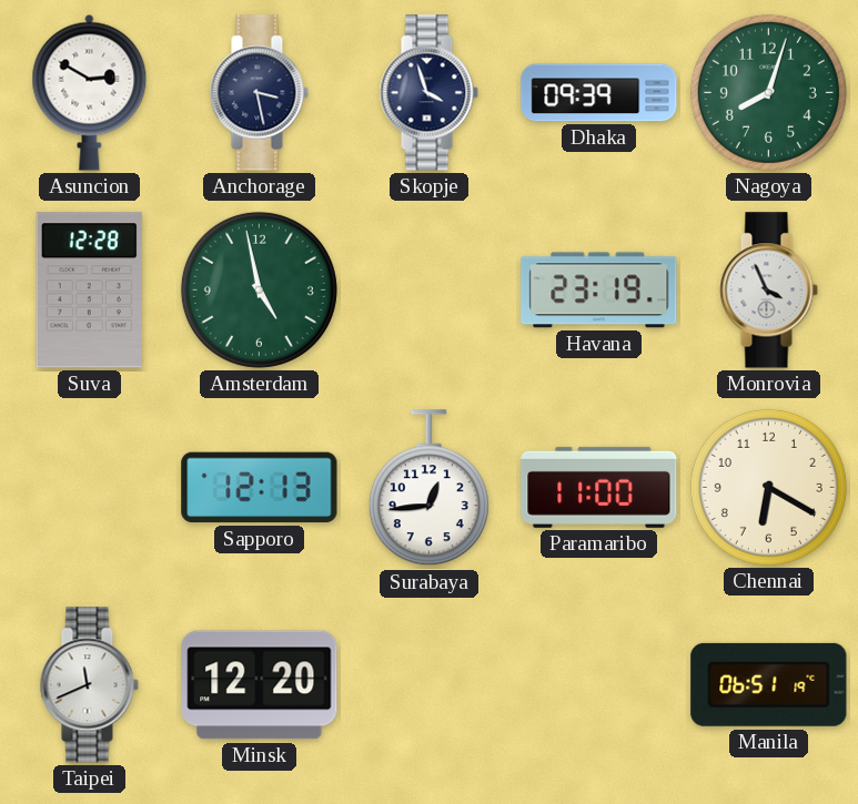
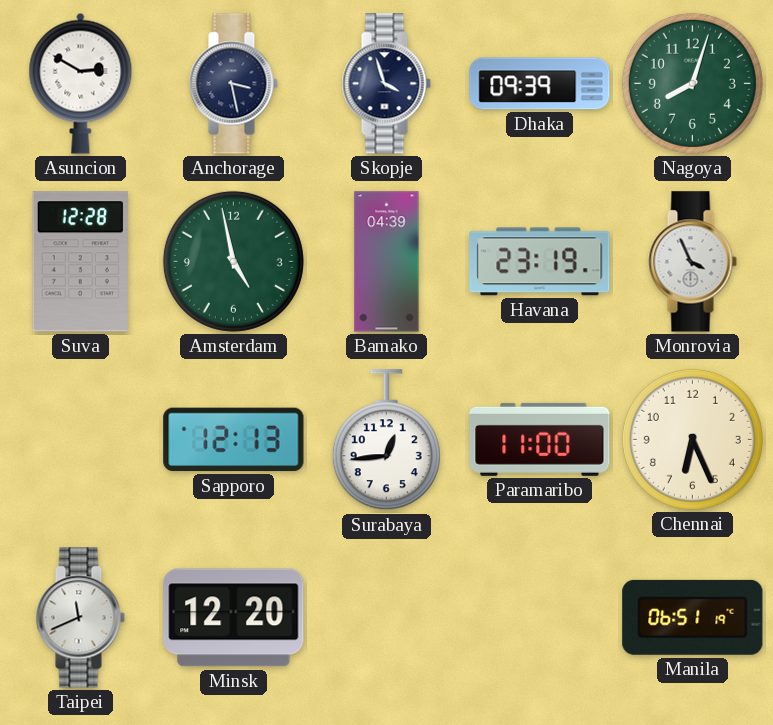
Bamako: none -> 04:39
Chennai: 6:20 -> 6:26
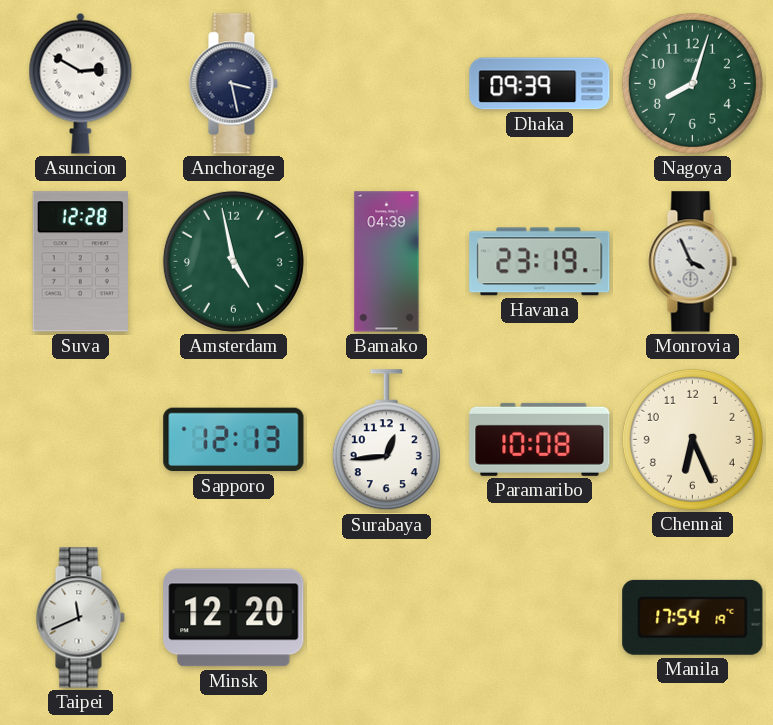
Skopje: 3:57 -> none
Paramaribo: 11:00 -> 10:08
Manila: 06:51 -> 17:54
